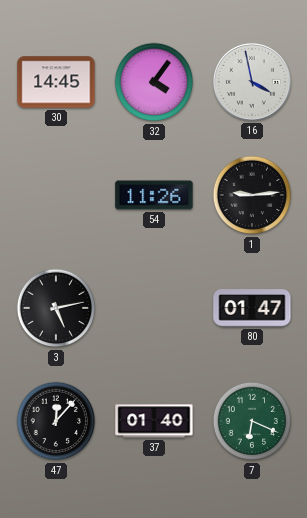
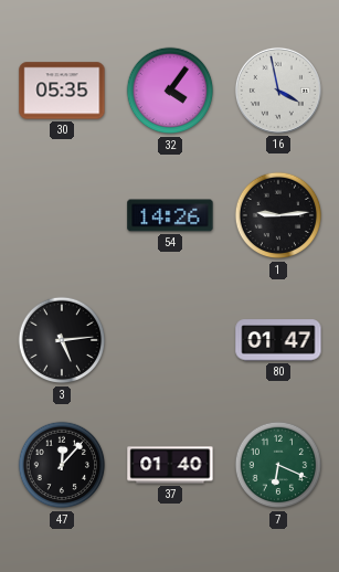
30: 14:45 -> 05:35
54: 11:26 -> 14:26
3: 5:13 -> 5:14
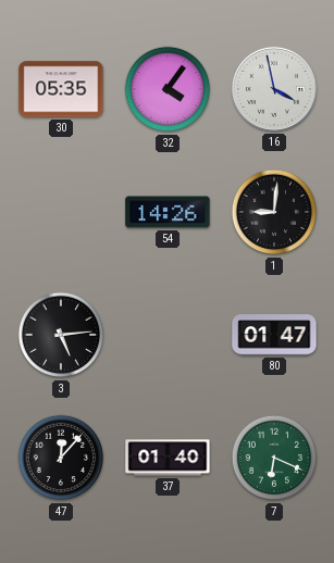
1: 9:14 -> 9:01
